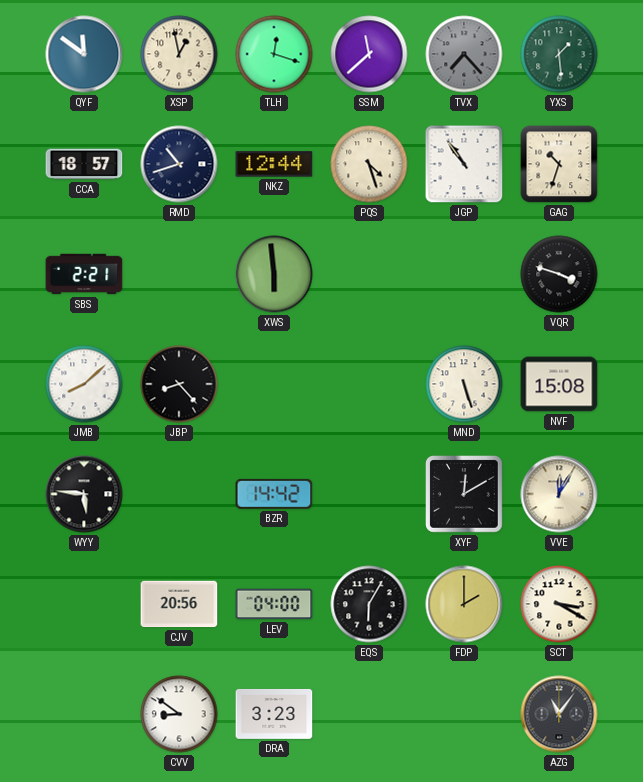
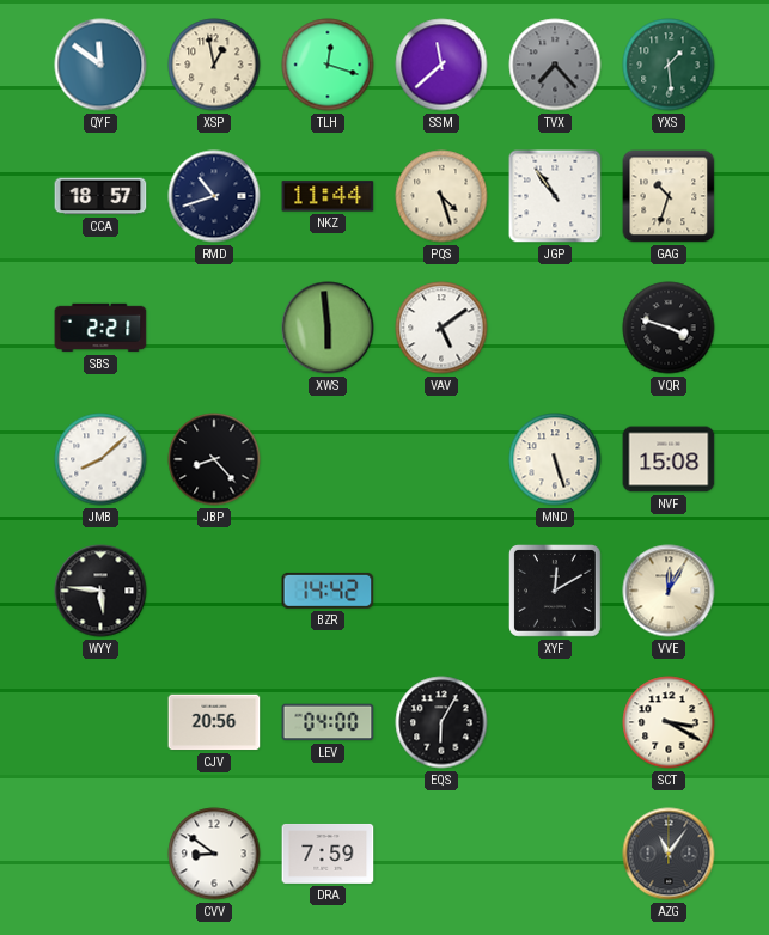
NKZ: 12:44 -> 11:44
VAV: none -> 5:09
FDP: 2:00 -> none
DRA: 3:23 -> 7:59
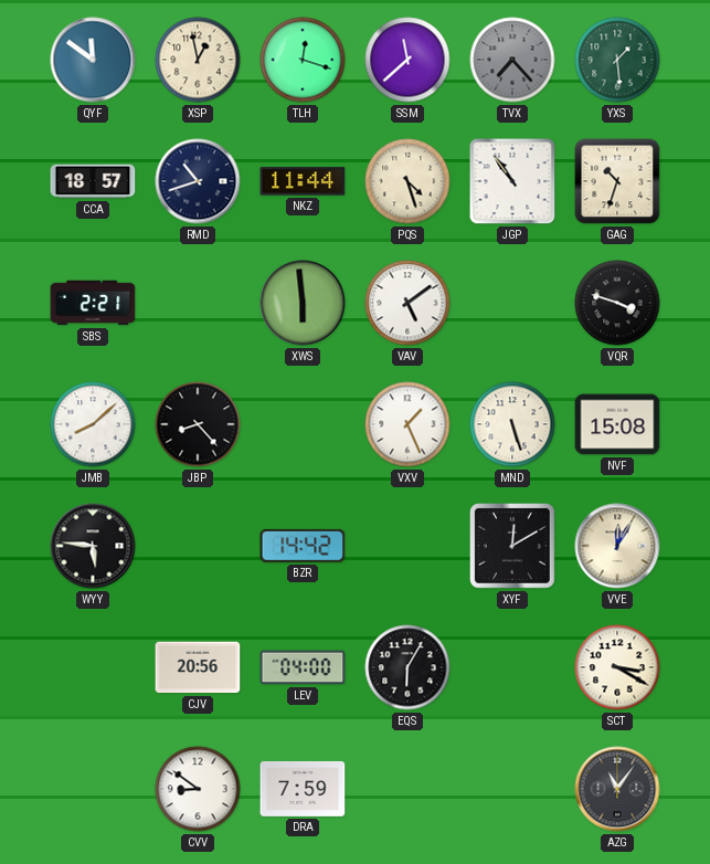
VXV: none -> 1:26
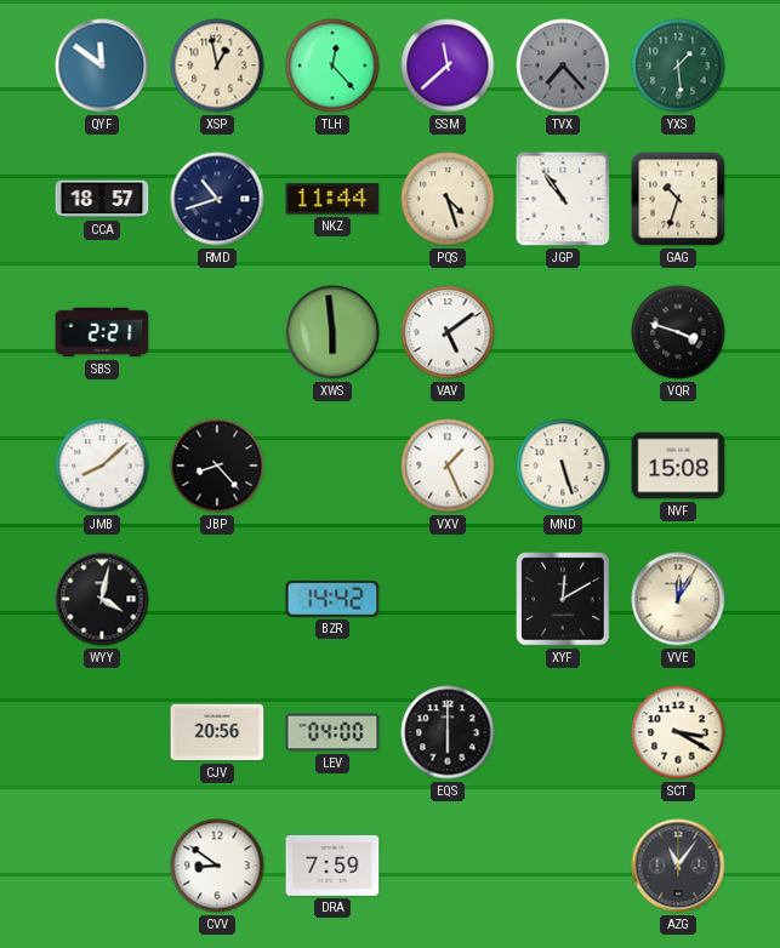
TLH: 12:18 -> 12:23
WYY: 5:46 -> 4:02
EQS: 6:05 -> 6:00
